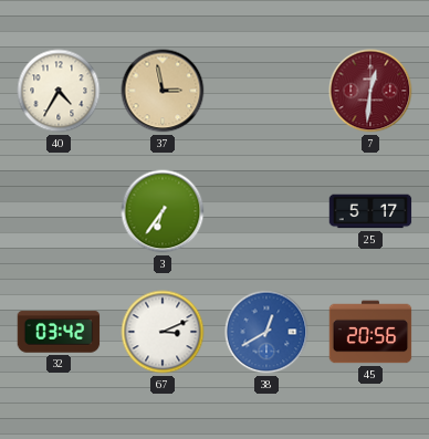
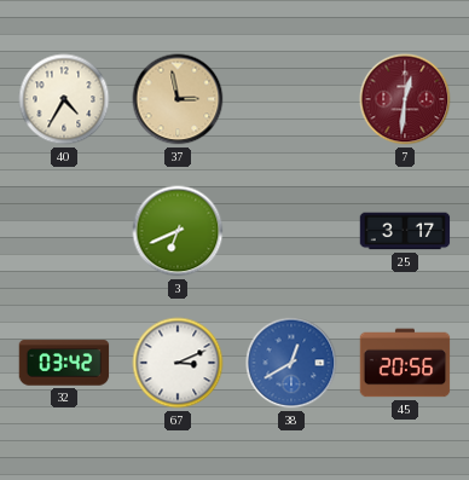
3: 6:36 -> 6:41
25: 5:17 -> 3:17
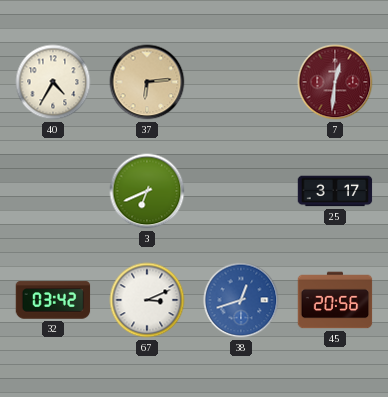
37: 2:58 -> 6:14
38: 12:40 -> 12:42
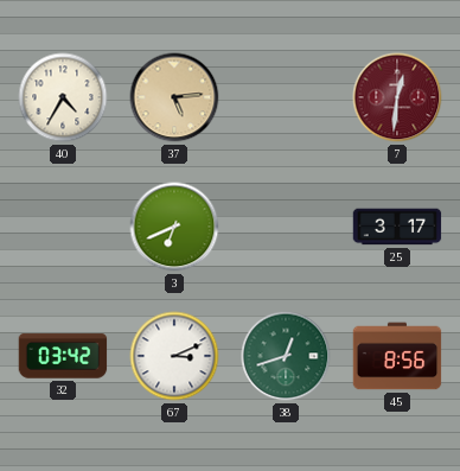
37: 6:14 -> 5:14
38 dial: blue -> green
45: 20:56 -> 8:56
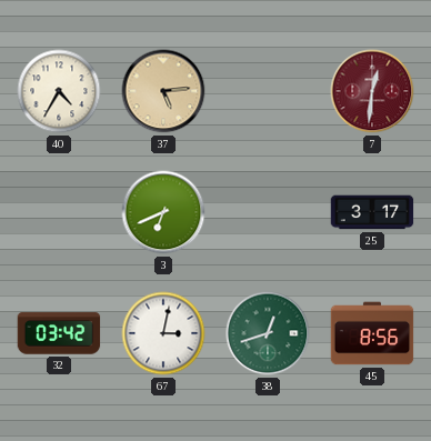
67: 3:11 -> 3:02
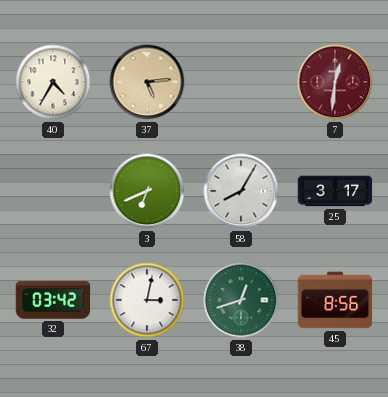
58: none -> 8:05
